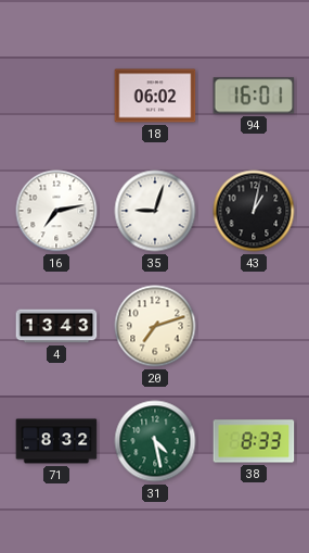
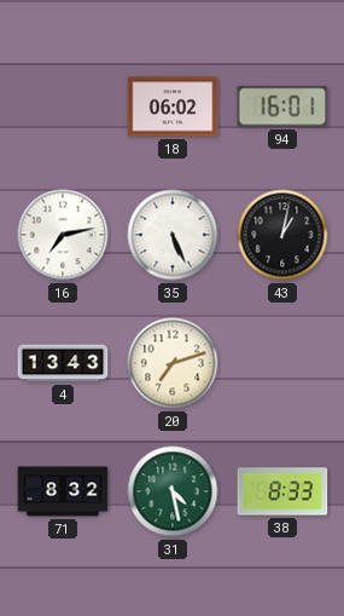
35: 9:03 -> 5:26
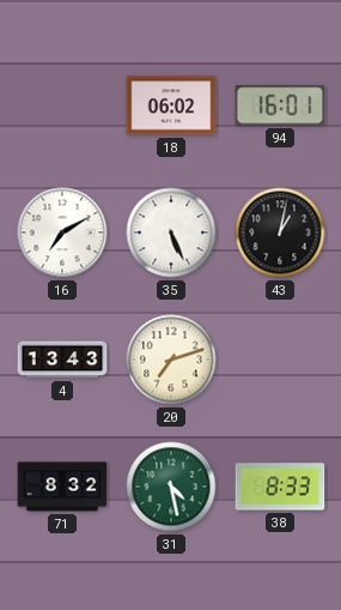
16: 7:13 -> 7:10
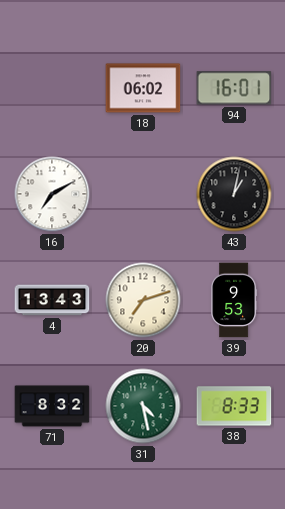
35: 5:26 -> none
39: none -> 9:53
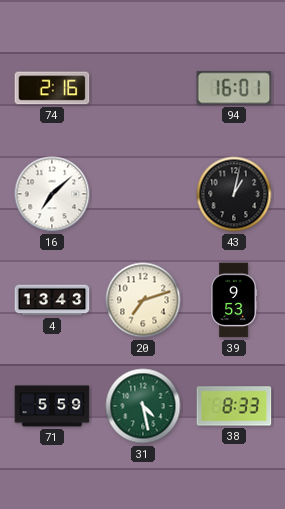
74: none -> 2:16
18: 06:02 -> none
16: 7:10 -> 7:08
71: 8:32 -> 5:59
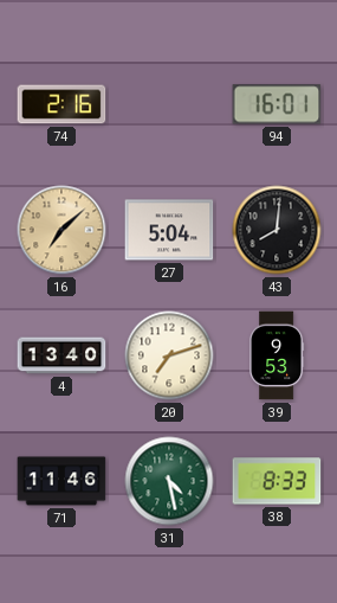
16 dial: white -> champagne
27: none -> 5:04
43: 1:02 -> 8:01
4: 13:43 -> 13:40
71: 5:59 -> 11:46
